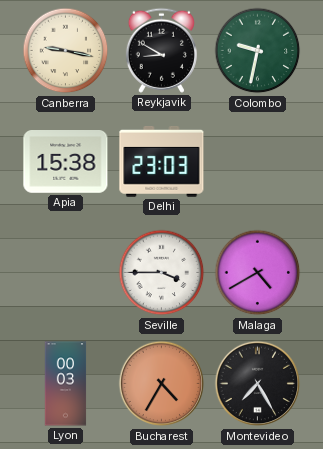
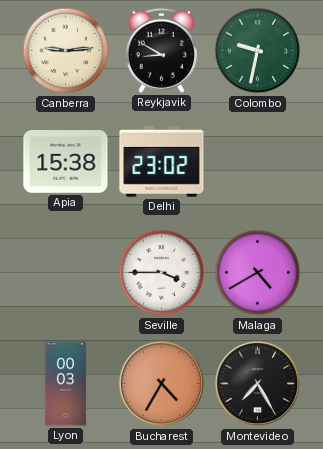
Canberra: 9:17 -> 9:14
Delhi: 23:03 -> 23:02
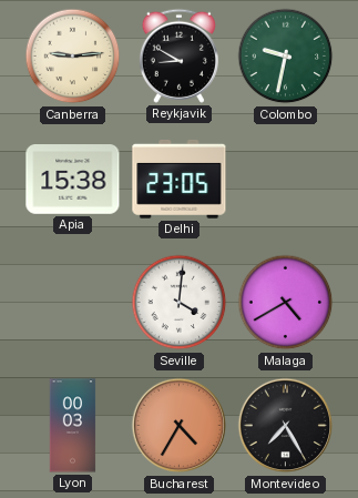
Delhi: 23:02 -> 23:05
Seville: 3:45 -> 4:01
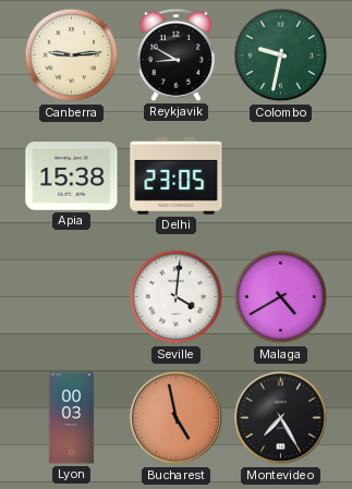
Bucharest: 4:35 -> 4:58
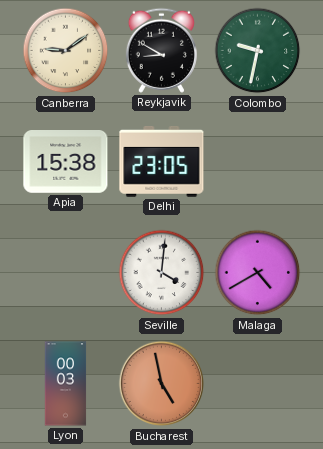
Canberra: 9:14 -> 9:09
Montevideo: 7:25 -> none
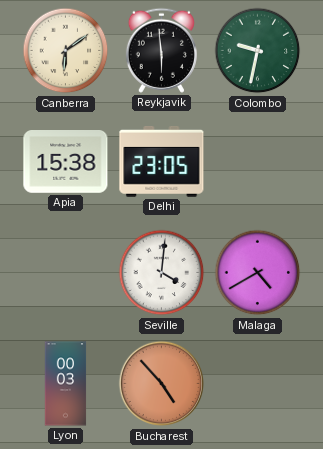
Canberra: 9:09 -> 6:09
Reykjavik: 8:50 -> 5:59
Bucharest: 4:58 -> 4:53
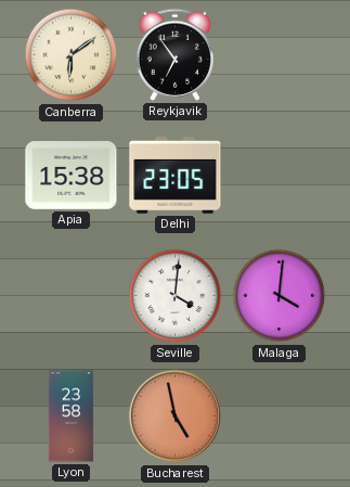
Reykjavik: 5:59 -> 6:54
Colombo: 9:32 -> none
Malaga: 4:40 -> 4:01
Lyon: 00:03 -> 23:58
Bucharest: 4:53 -> 4:58
